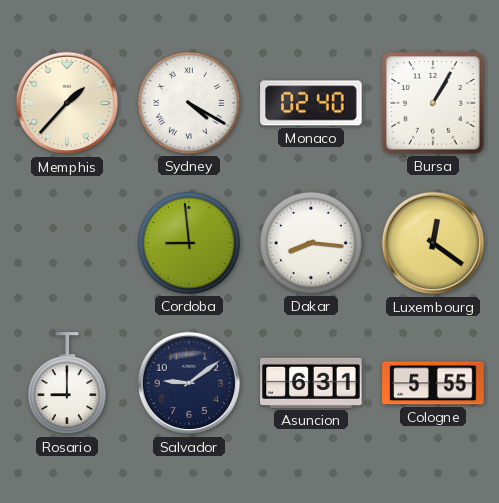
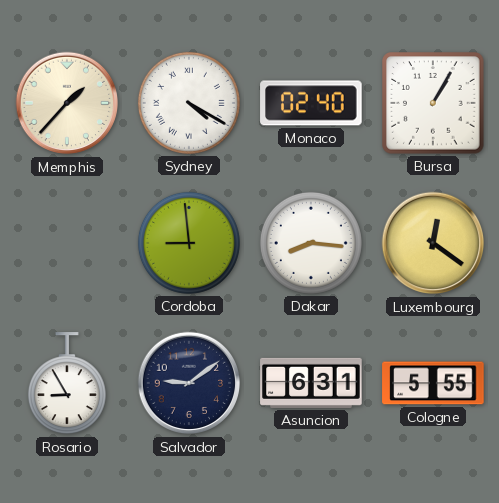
Rosario: 9:00 -> 8:55
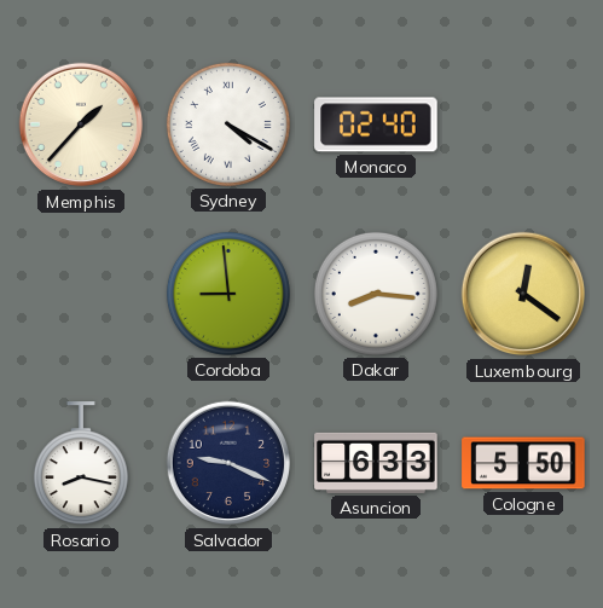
Bursa: 1:05 -> none
Rosario: 8:55 -> 8:17
Salvador: 9:09 -> 9:19
Asuncion: 6:31 -> 6:33
Cologne: 5:55 -> 5:50
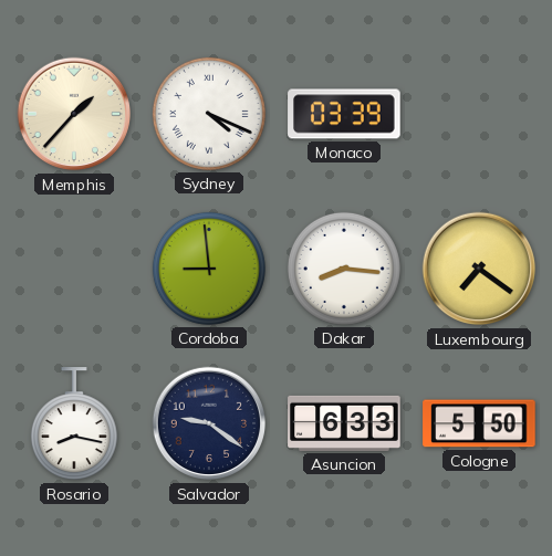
Sydney: 4:20 -> 4:19
Monaco: 02:40 -> 03:39
Luxembourg: 12:21 -> 7:21
Salvador: 9:19 -> 9:21
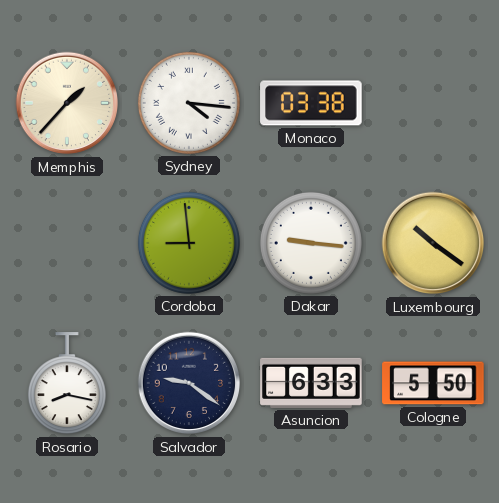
Sydney: 4:19 -> 4:16
Monaco: 03:39 -> 03:38
Dakar: 8:16 -> 9:16
Luxembourg: 7:21 -> 10:21
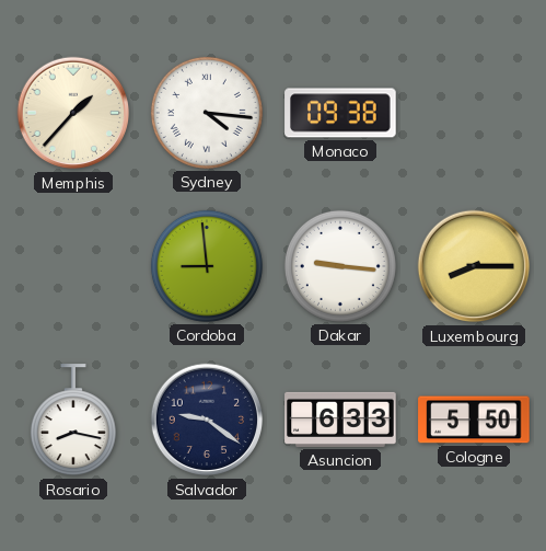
Monaco: 03:38 -> 09:38
Luxembourg: 10:21 -> 8:15
